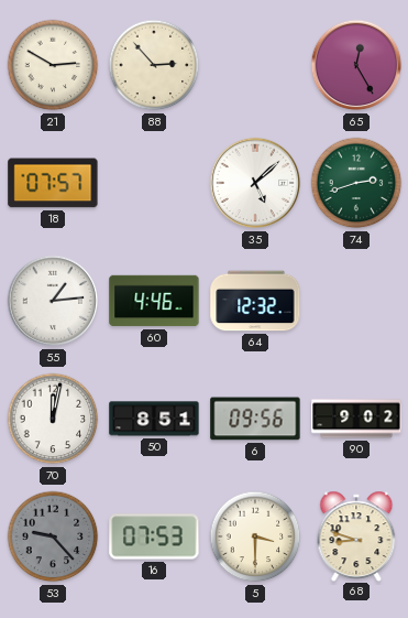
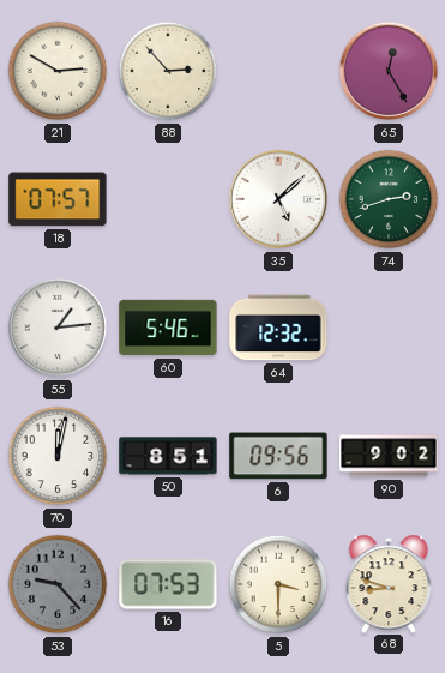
60: 4:46 -> 5:46
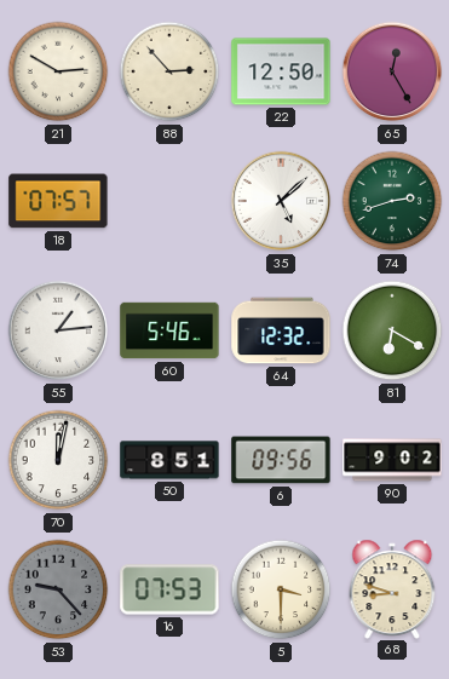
22: none -> 12:50
81: none -> 6:20
